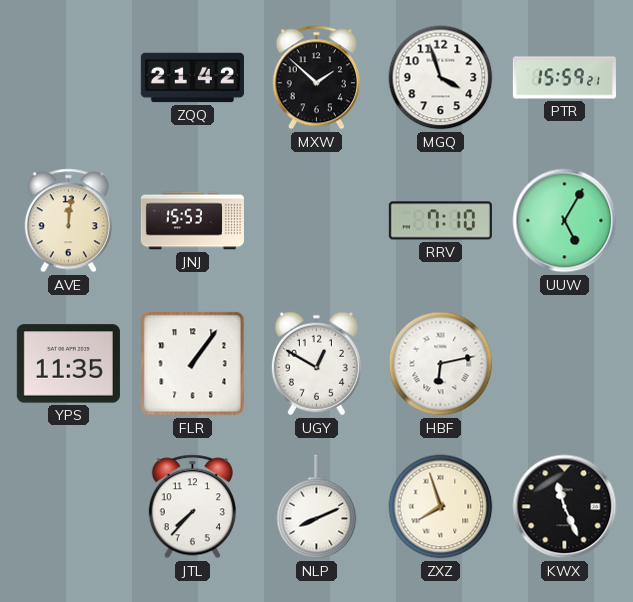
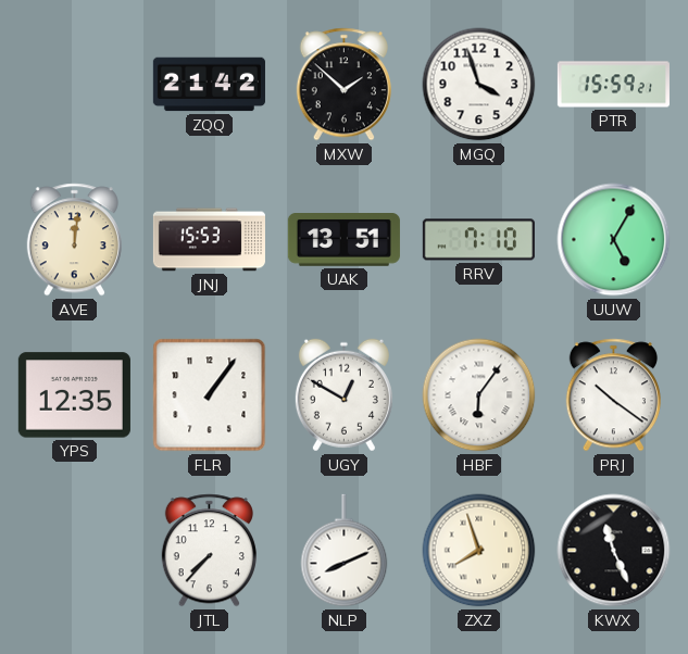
UAK: none -> 13:51
YPS: 11:35 -> 12:35
HBF: 6:13 -> 6:06
PRJ: none -> 10:21
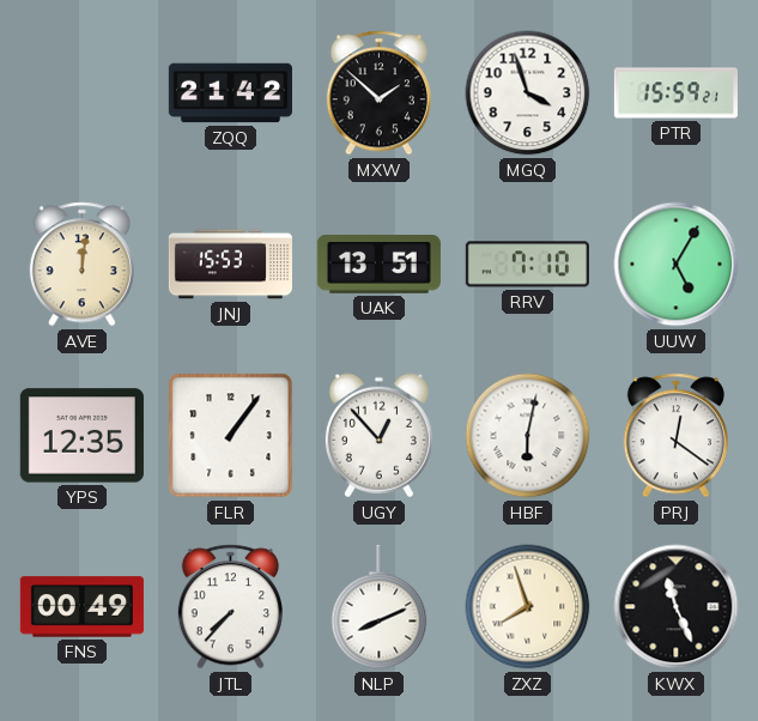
UGY: 12:50 -> 12:53
HBF: 6:06 -> 6:02
PRJ: 10:21 -> 12:21
FNS: none -> 00:49
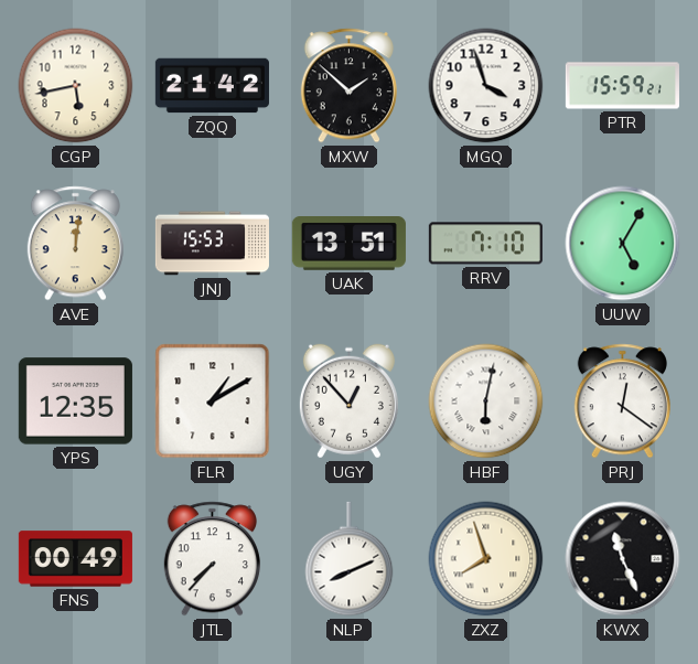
CGP: none -> 5:43
FLR: 1:06 -> 1:10
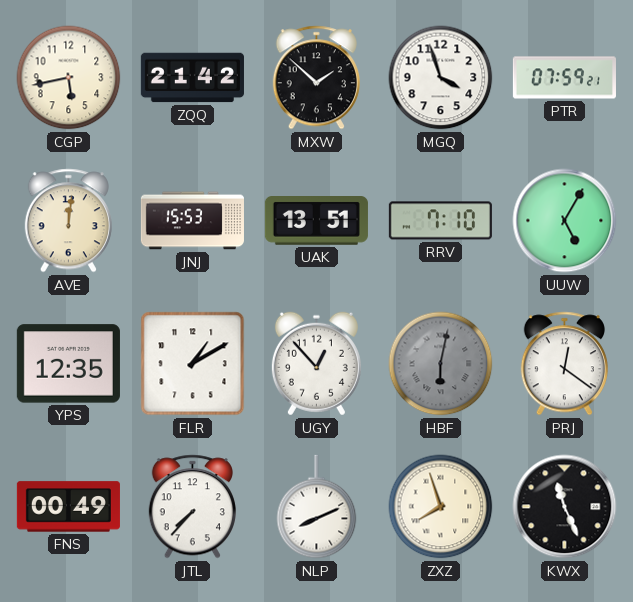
PTR: 15:59 -> 07:59
HBF dial: white -> grey
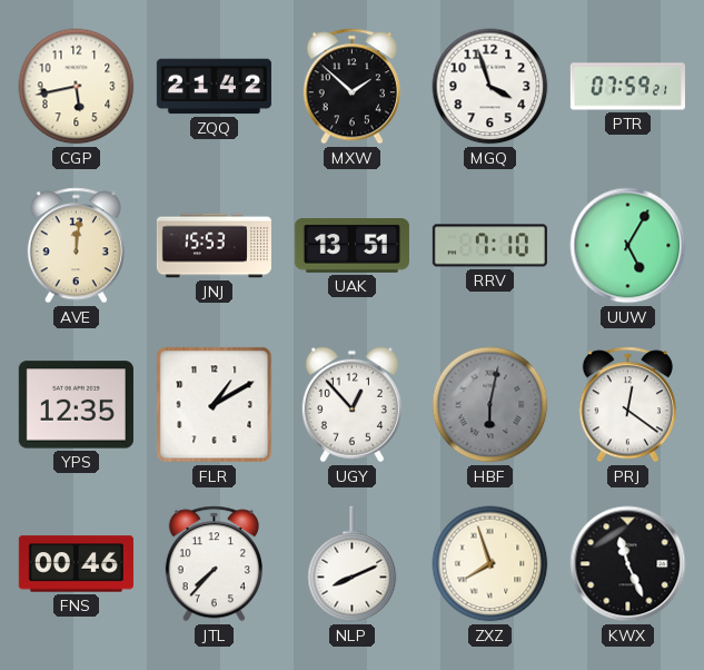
FNS: 00:49 -> 00:46
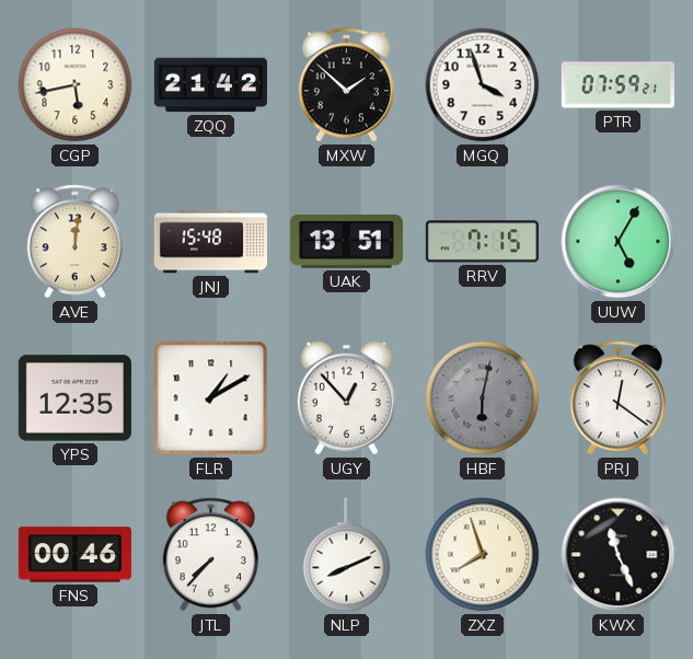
JNJ: 15:53 -> 15:48
RRV: 7:10 -> 7:15
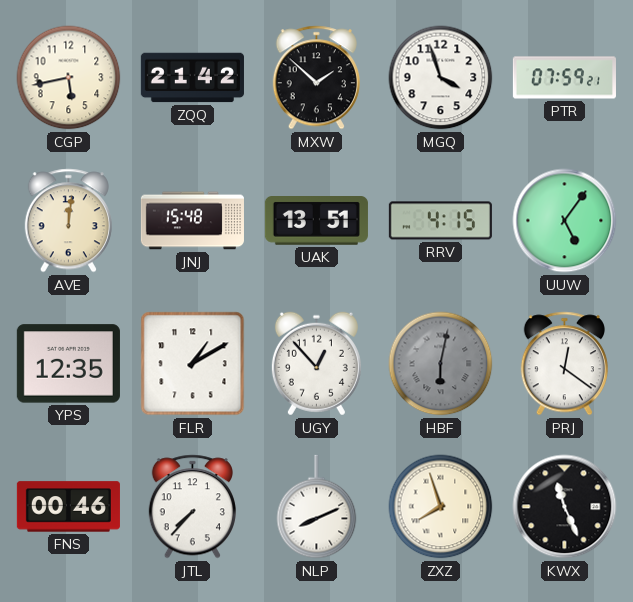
RRV: 7:15 -> 4:15
UUW: 5:05 -> 5:06
